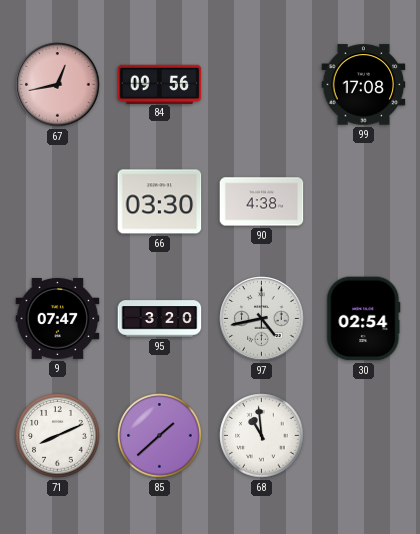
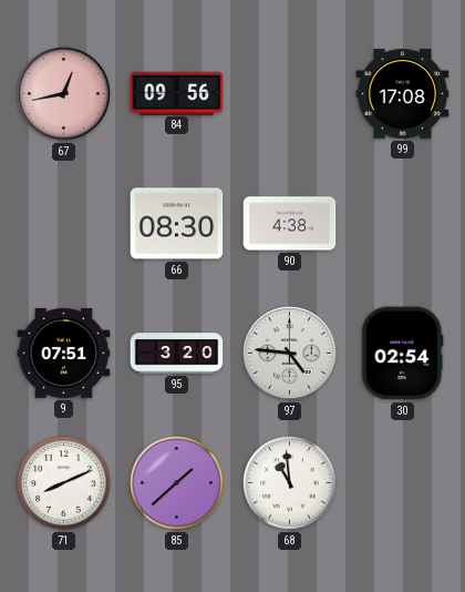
66: 03:30 -> 08:30
9: 07:47 -> 07:51
97: 4:43 -> 4:46
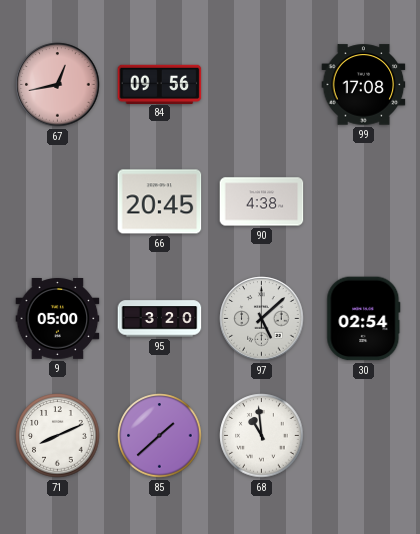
66: 08:30 -> 20:45
9: 07:51 -> 05:00
97: 4:46 -> 5:08
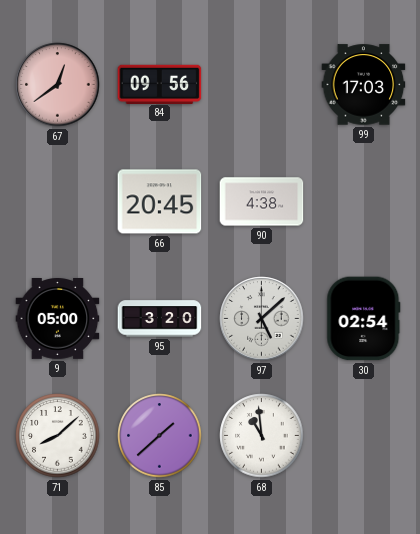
67: 12:43 -> 12:39
99: 17:08 -> 17:03
71: 8:11 -> 8:08
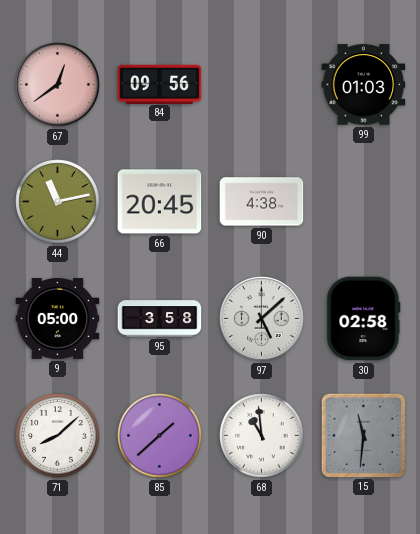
99: 17:03 -> 01:03
44: none -> 11:13
95: 3:20 -> 3:58
30: 02:54 -> 02:58
15: none -> 11:31
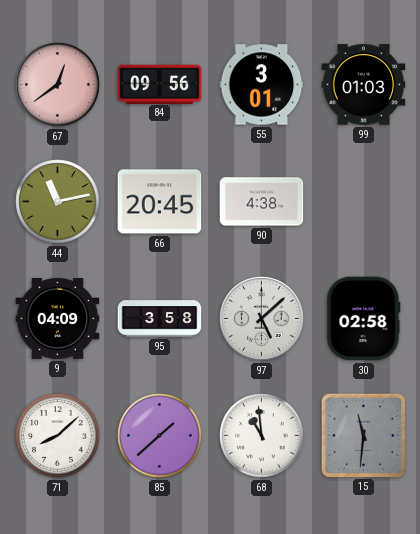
55: none -> 3:01
9: 05:00 -> 04:09
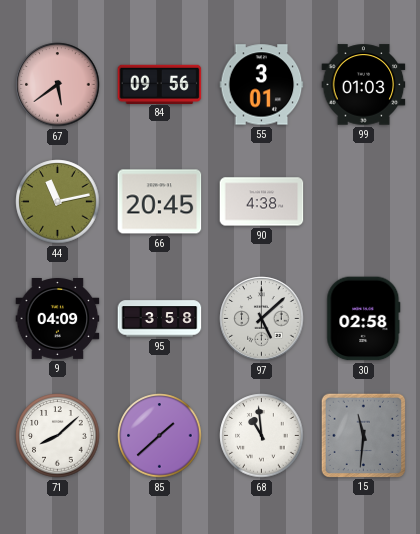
67: 12:39 -> 5:39
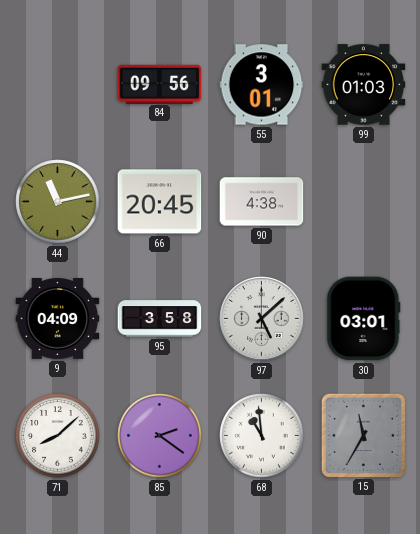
67: 5:39 -> none
30: 02:58 -> 03:01
85: 1:38 -> 2:21
15: 11:31 -> 11:35
